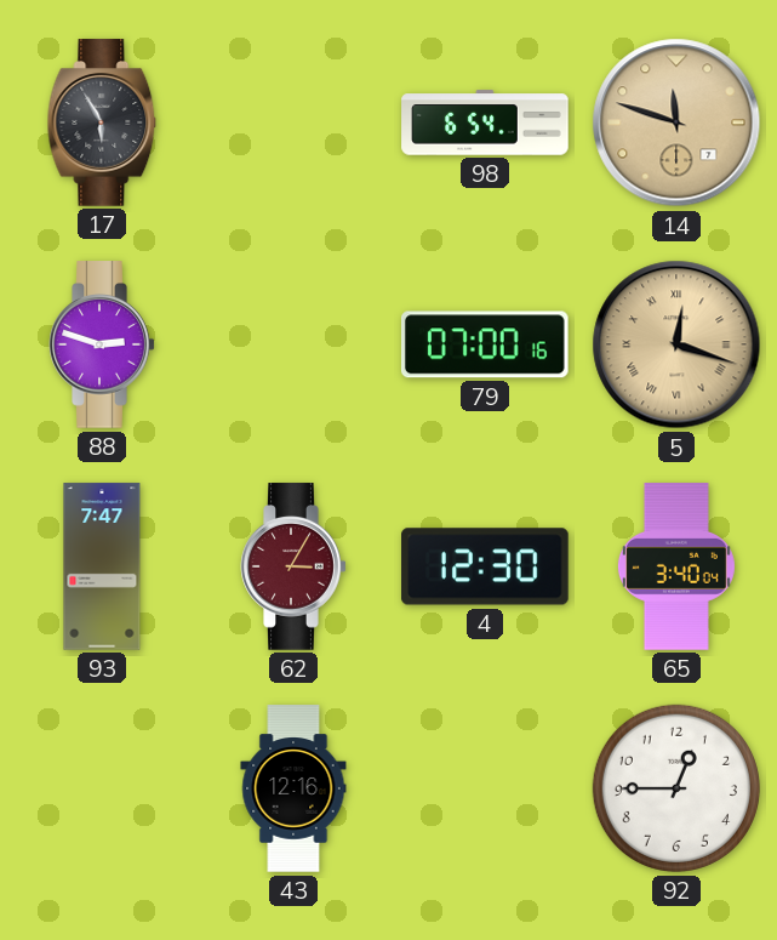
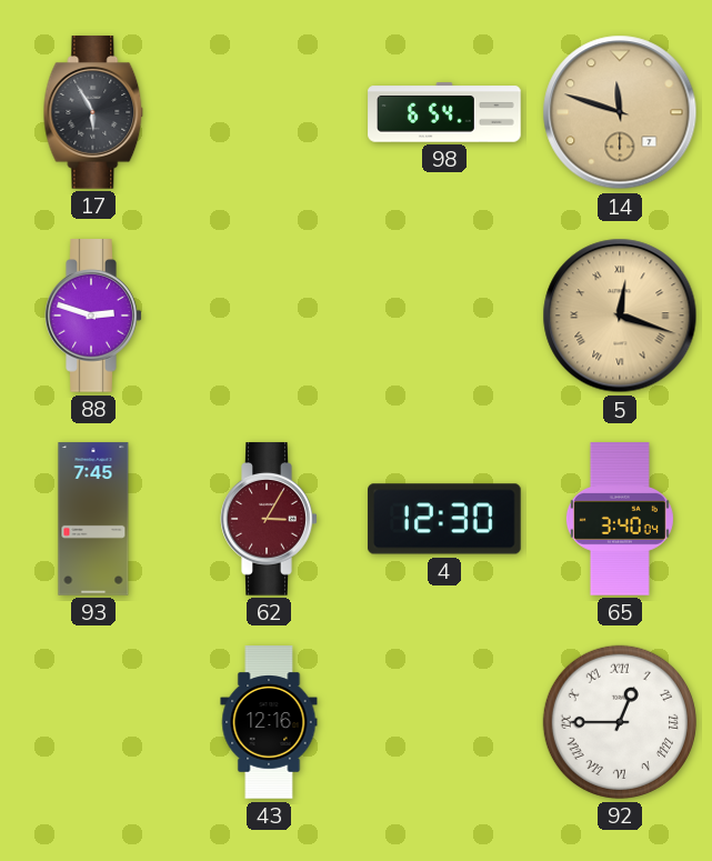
79: 07:00 -> none
93: 7:47 -> 7:45
92 numerals: Arabic -> Roman
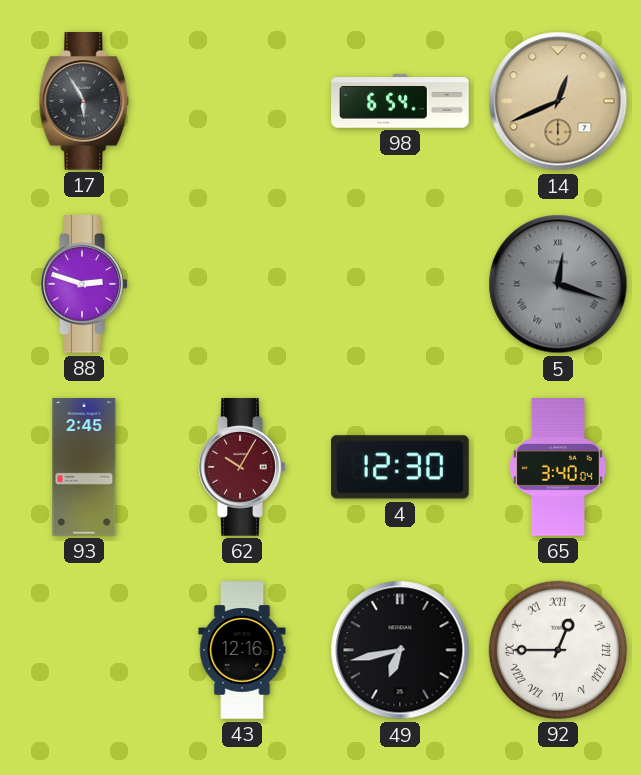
14: 11:48 -> 12:41
5 dial: champagne -> grey
93: 7:45 -> 2:45
62: 3:05 -> 10:05
49: none -> 6:43
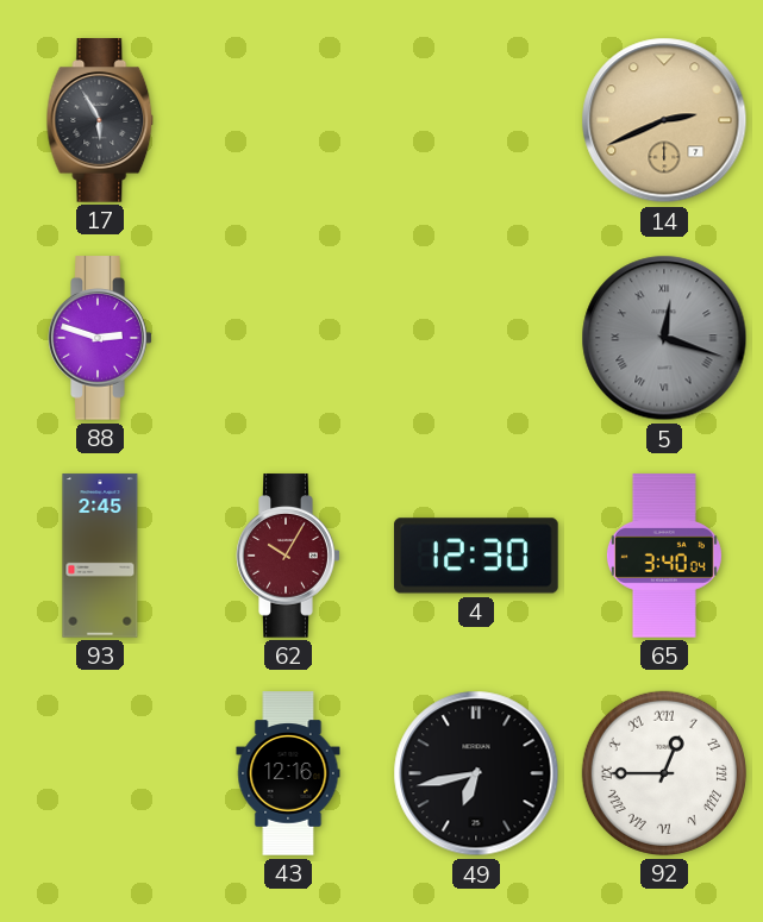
98: 6:54 -> none
14: 12:41 -> 2:41
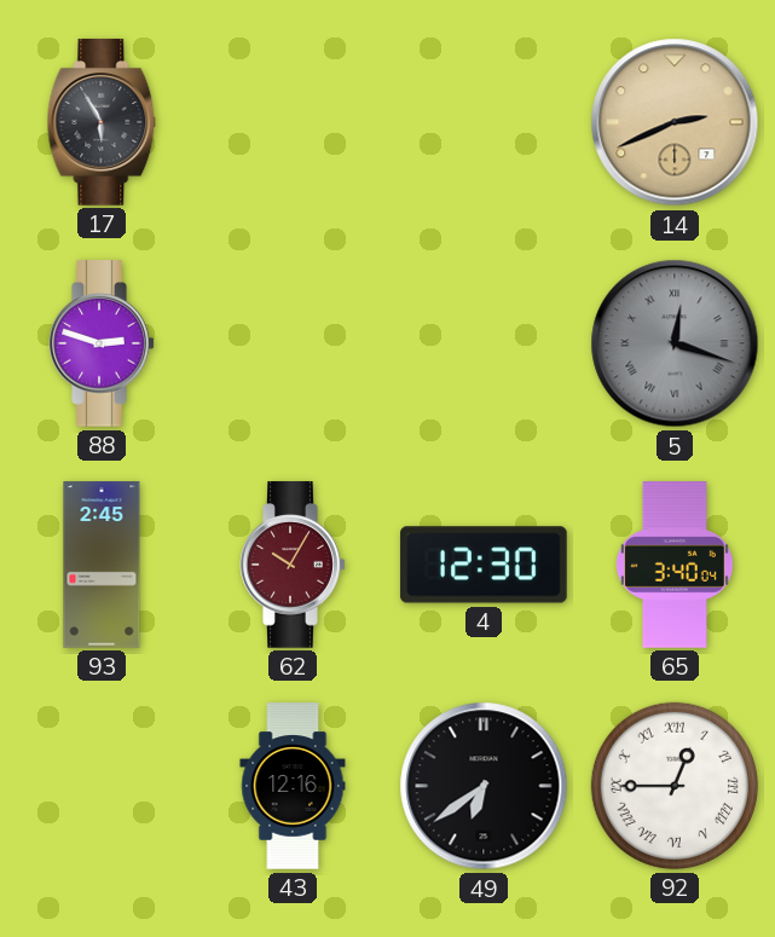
49: 6:43 -> 6:39
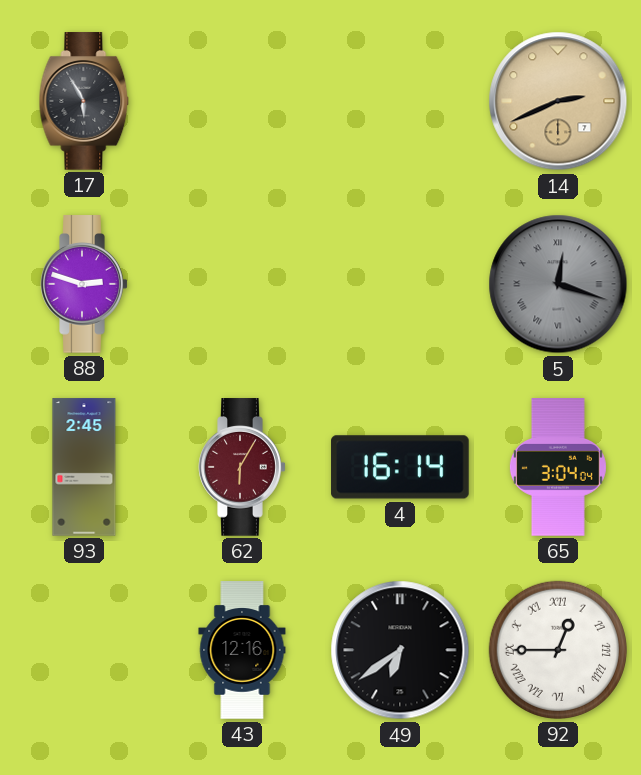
62: 10:05 -> 6:05
4: 12:30 -> 16:14
65: 3:40 -> 3:04
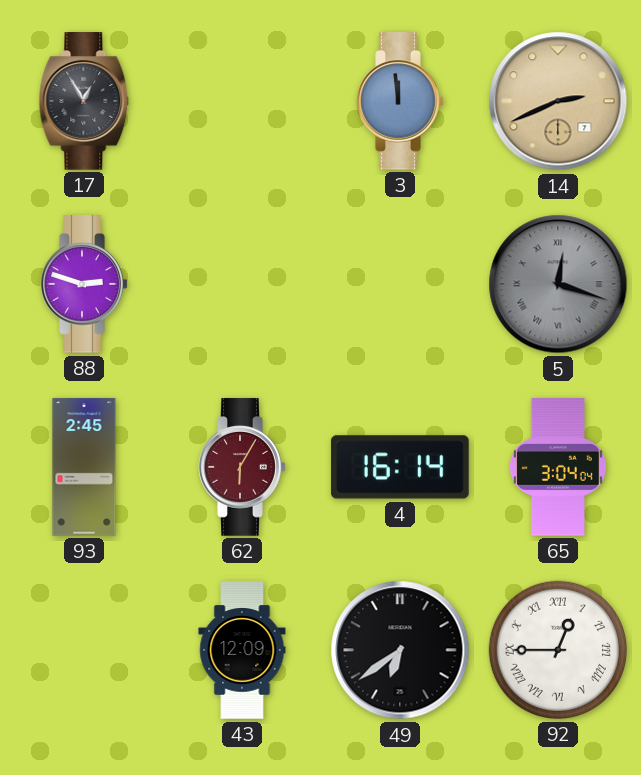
17: 5:55 -> 12:55
3: none -> 11:59
43: 12:16 -> 12:09
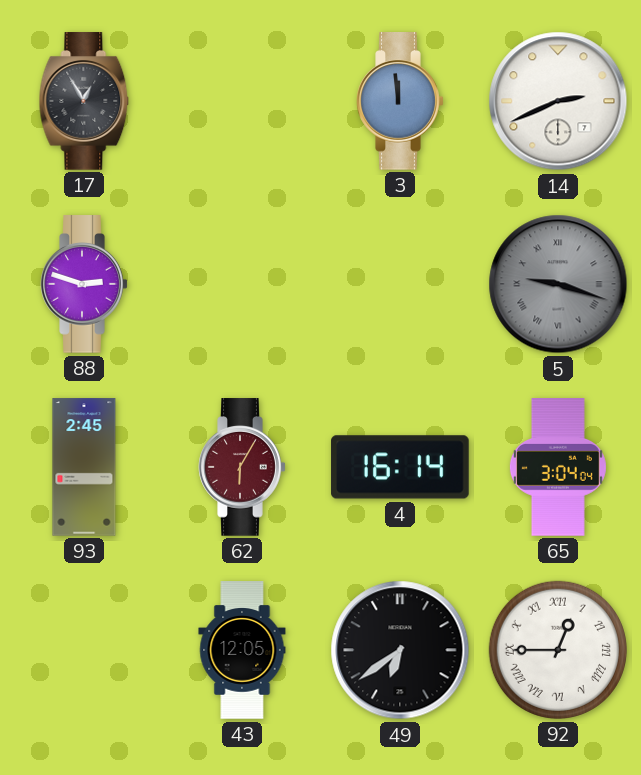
14 dial: champagne -> white
5: 12:18 -> 9:18
43: 12:09 -> 12:05
